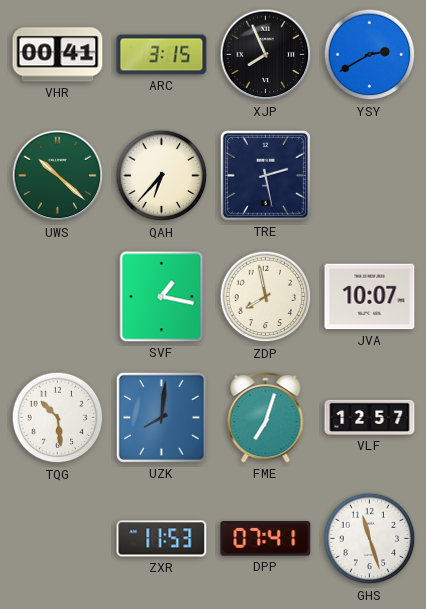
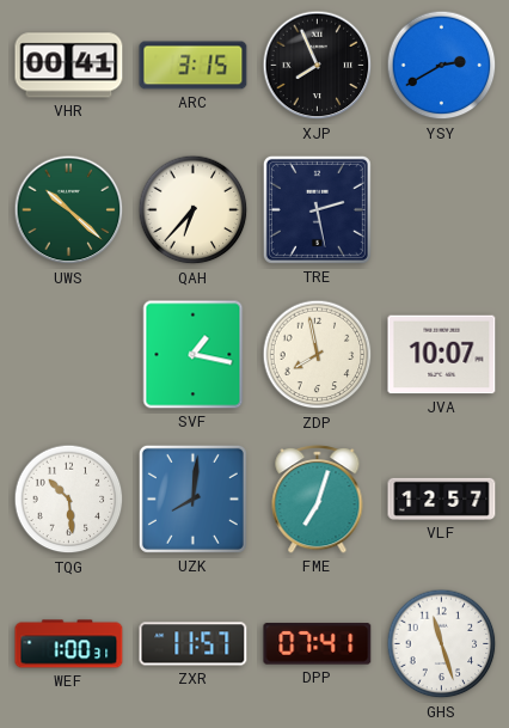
WEF: none -> 1:00
ZXR: 11:53 -> 11:57
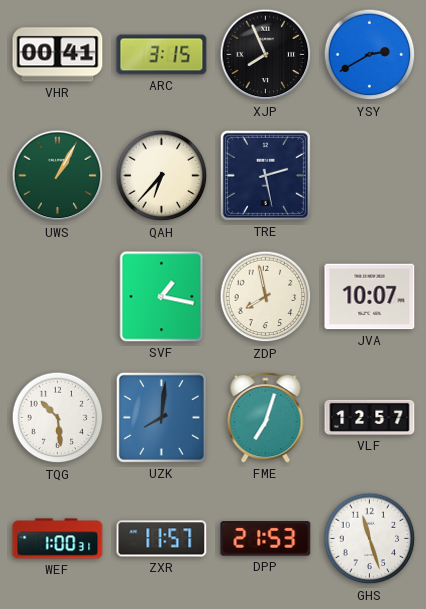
UWS: 10:22 -> 1:05
DPP: 07:41 -> 21:53
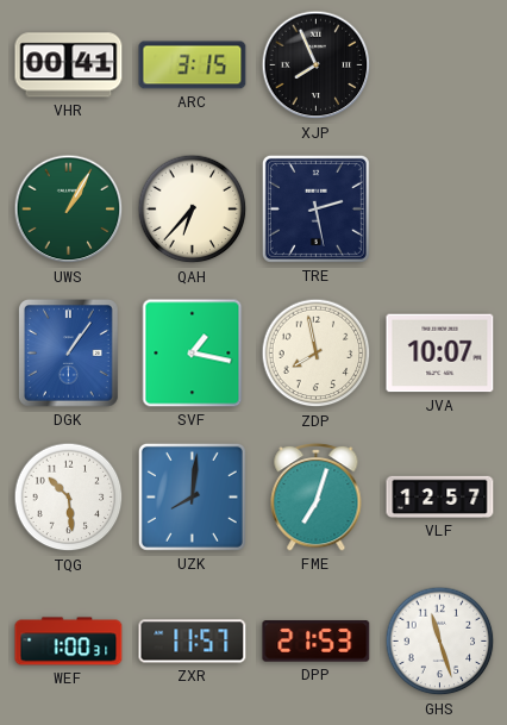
YSY: 2:40 -> none
DGK: none -> 1:06
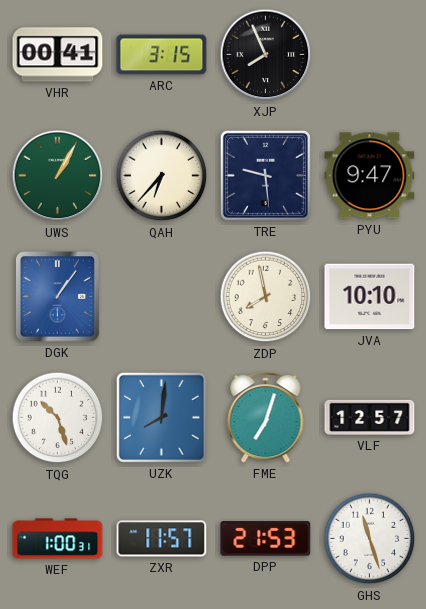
TRE: 2:28 -> 9:29
PYU: none -> 9:47
SVF: 1:17 -> none
JVA: 10:07 -> 10:10
TQG: 10:29 -> 10:27
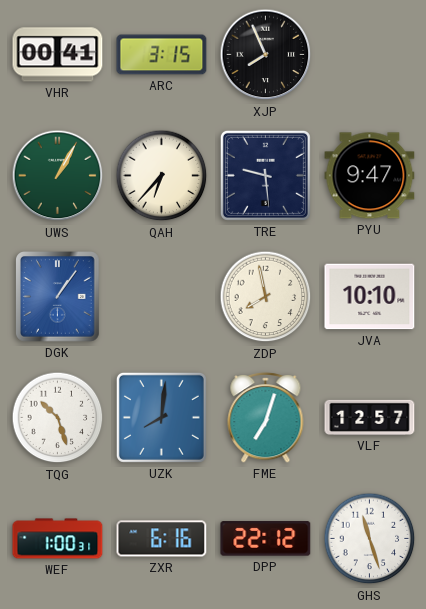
ZXR: 11:57 -> 6:16
DPP: 21:53 -> 22:12
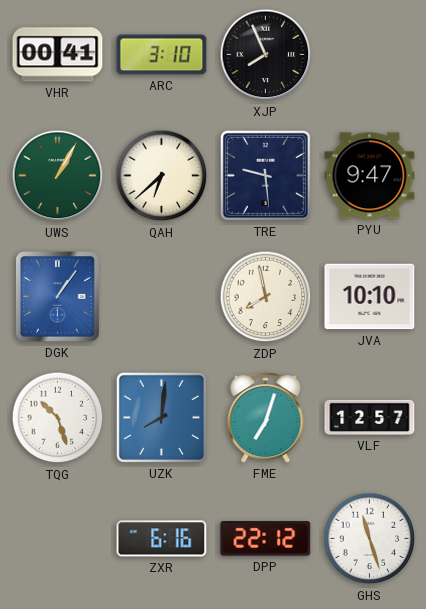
ARC: 3:15 -> 3:10
QAH: 6:37 -> 6:38
WEF: 1:00 -> none
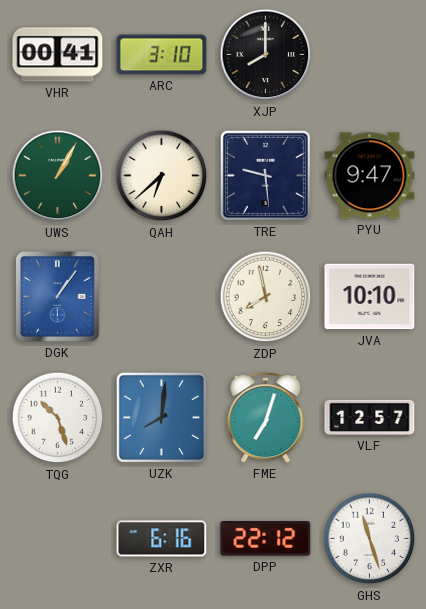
XJP: 7:56 -> 8:00
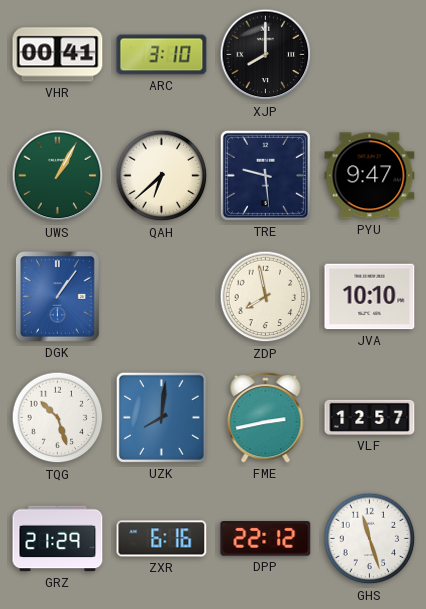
FME: 7:03 -> 2:43
GRZ: none -> 21:29
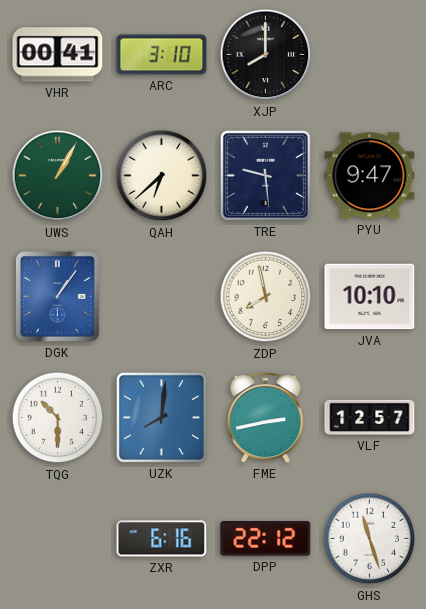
TQG: 10:27 -> 10:30
GRZ: 21:29 -> none
